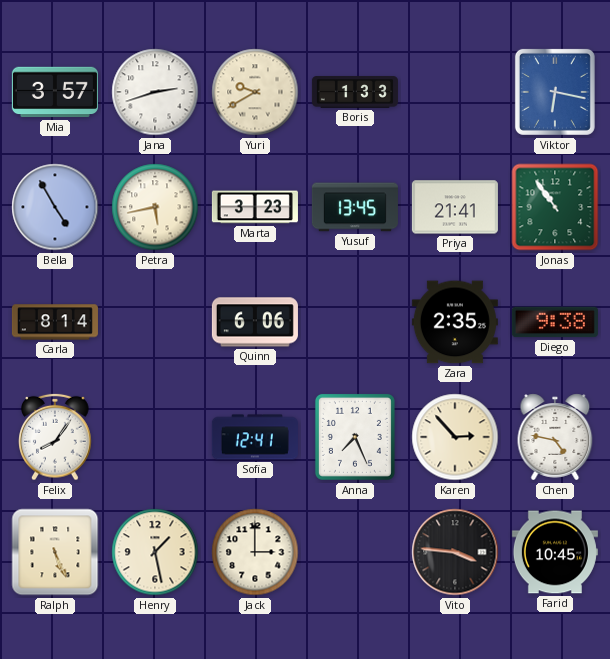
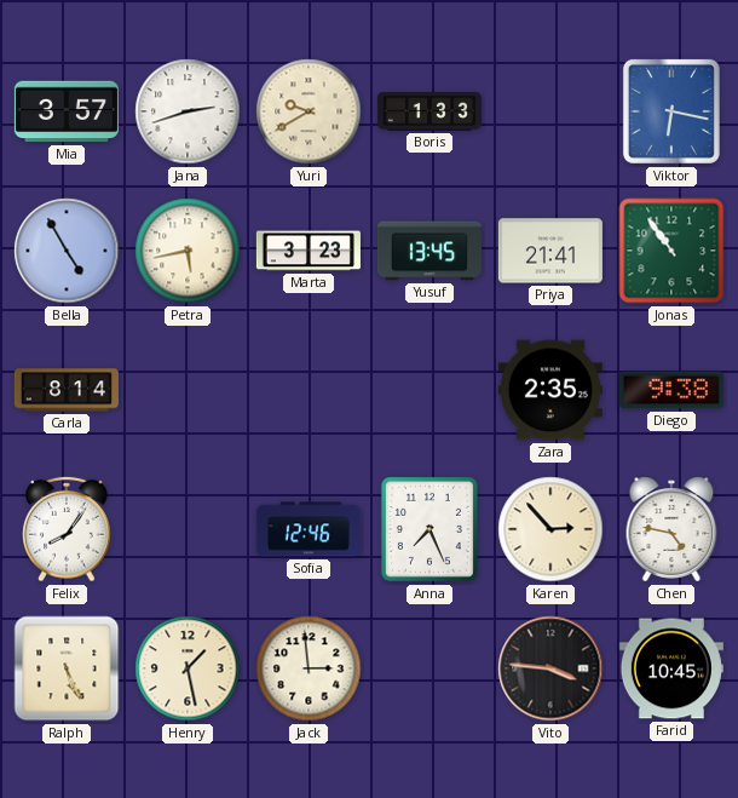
Quinn: 6:06 -> none
Sofia: 12:41 -> 12:46
Jack: 3:00 -> 2:59
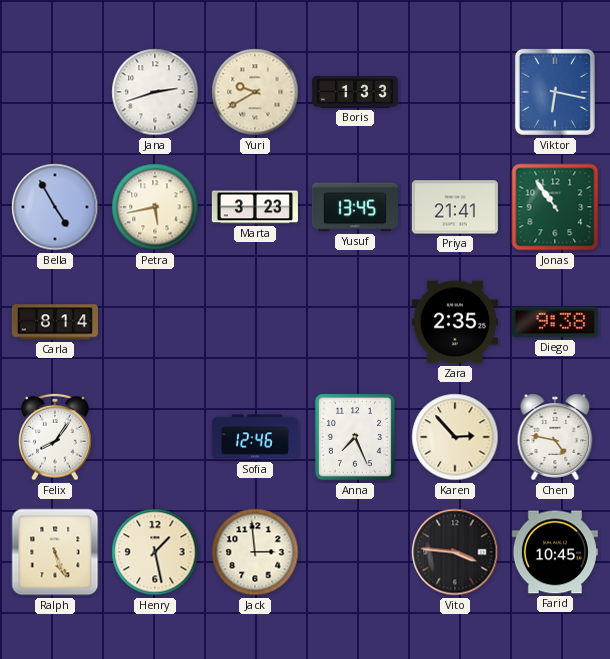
Mia: 3:57 -> none
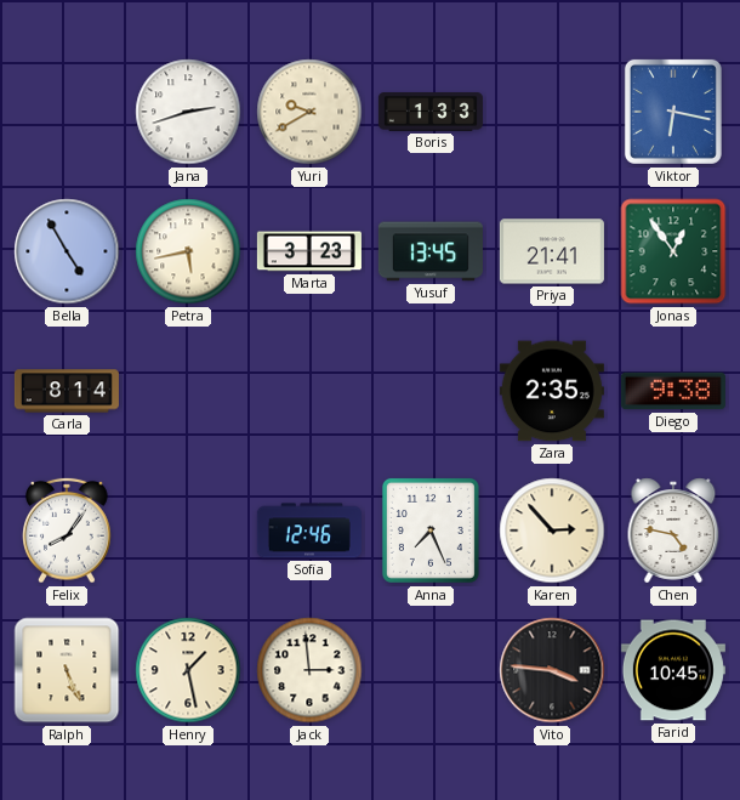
Jonas: 10:54 -> 12:54
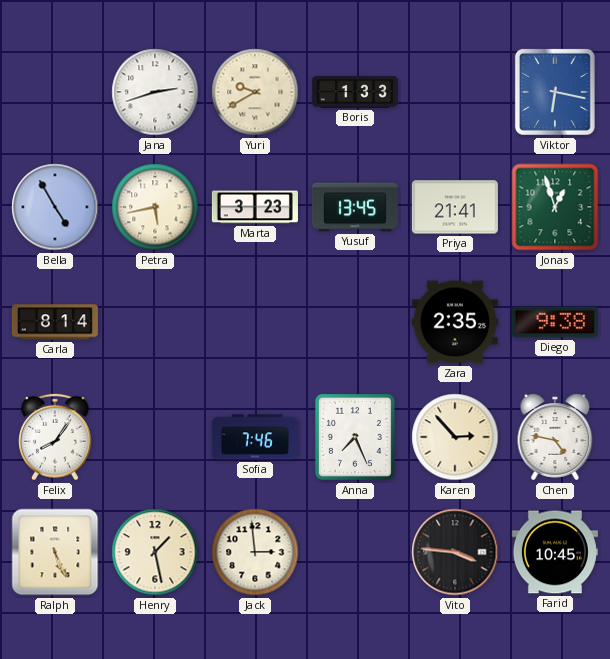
Jonas: 12:54 -> 12:57
Sofia: 12:46 -> 7:46
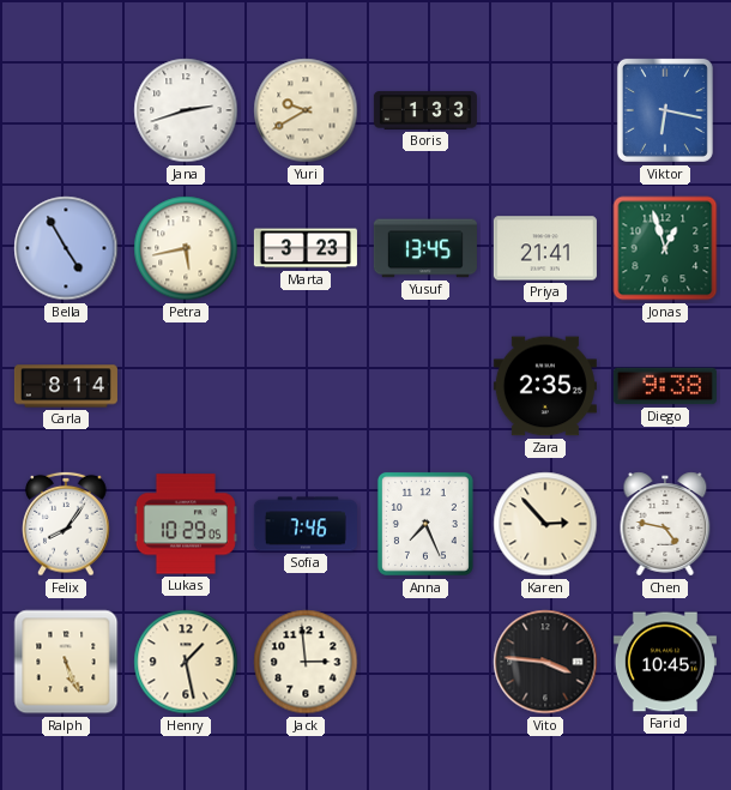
Lukas: none -> 10:29
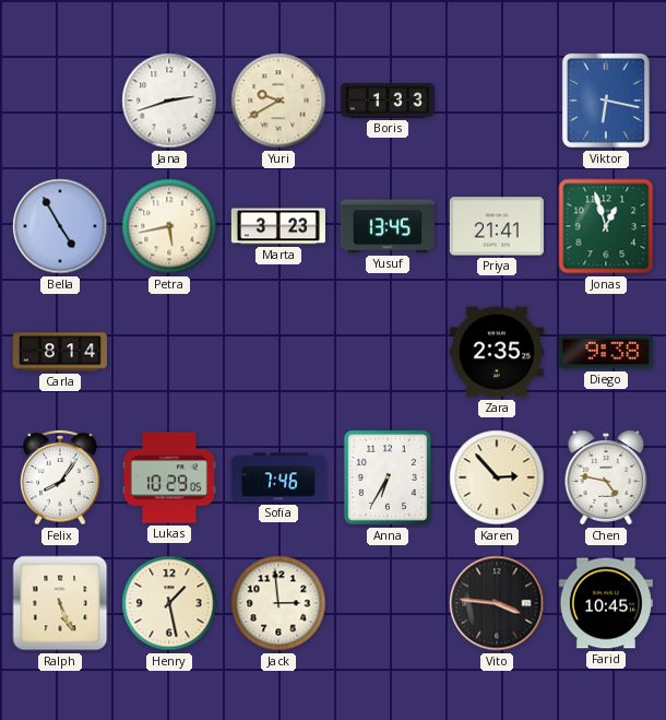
Anna: 7:26 -> 6:35
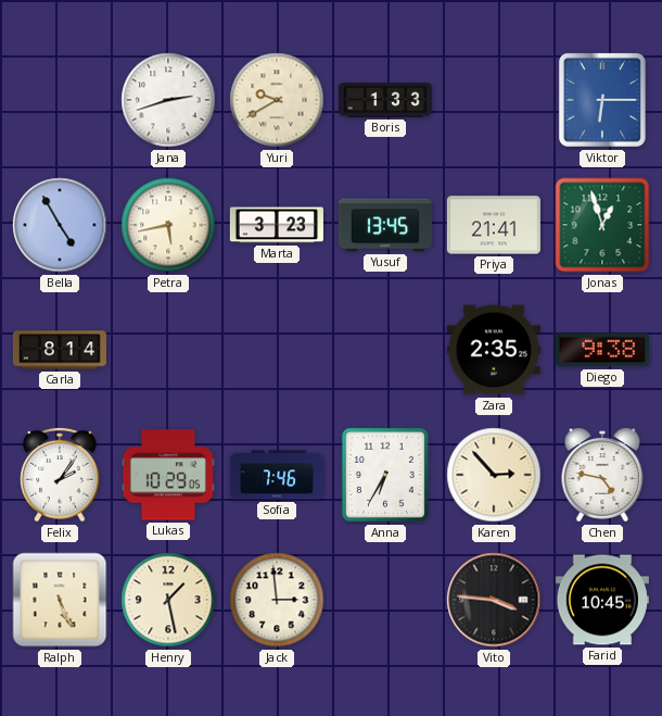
Viktor: 6:17 -> 6:15
Felix: 8:06 -> 2:06
